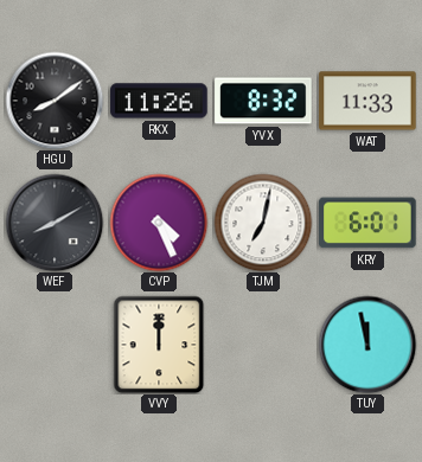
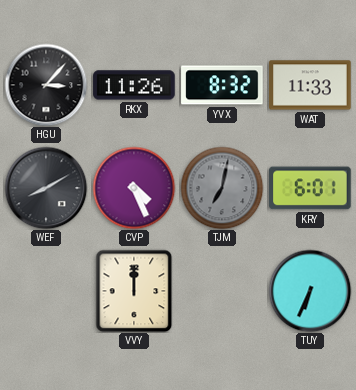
HGU: 8:09 -> 3:07
TJM dial: white -> grey
TUY: 11:58 -> 6:34
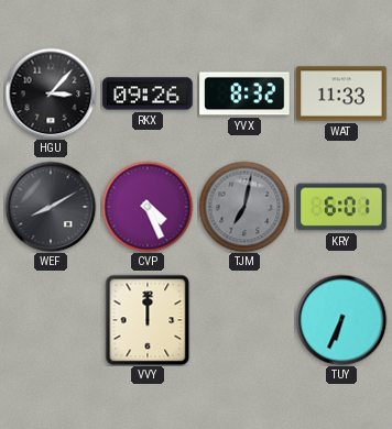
RKX: 11:26 -> 09:26
